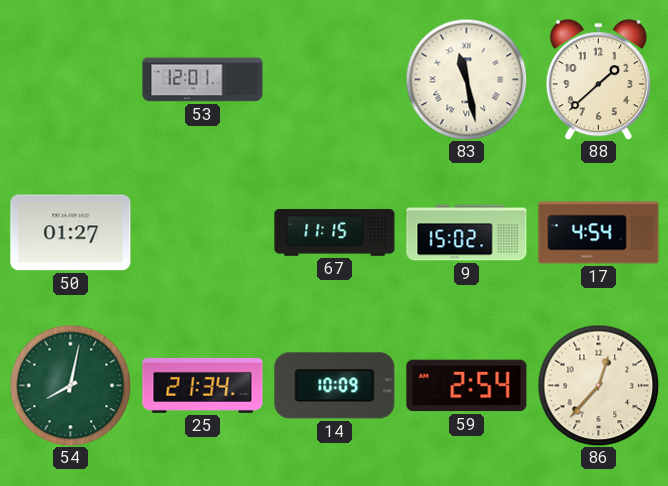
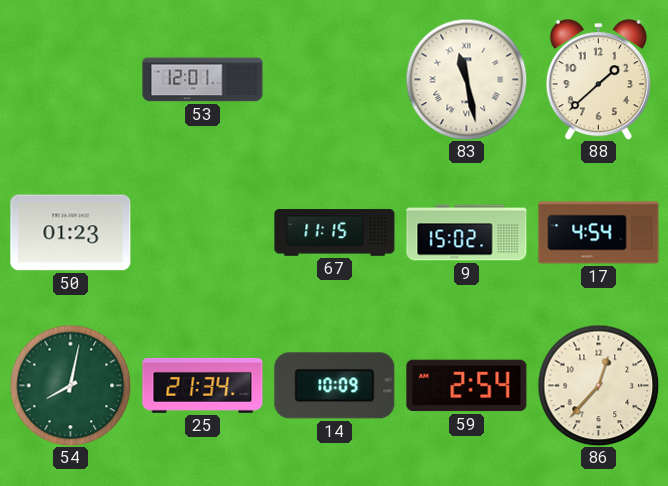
50: 01:27 -> 01:23
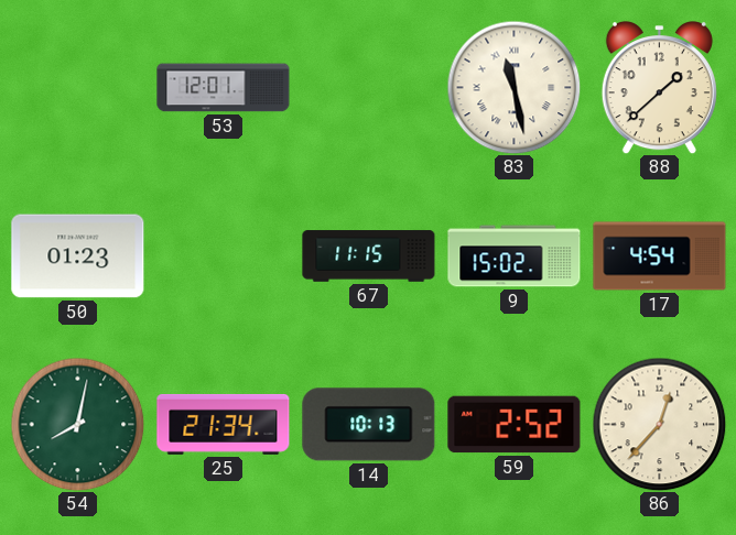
14: 10:09 -> 10:13
59: 2:54 -> 2:52
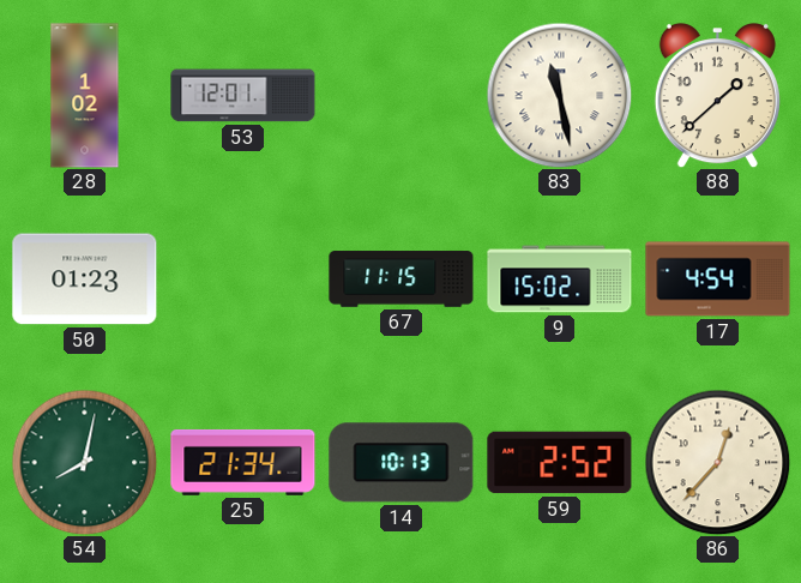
28: none -> 1:02
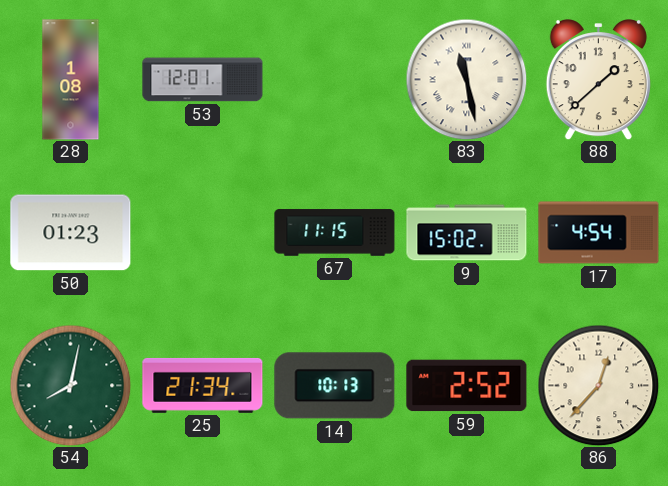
28: 1:02 -> 1:08
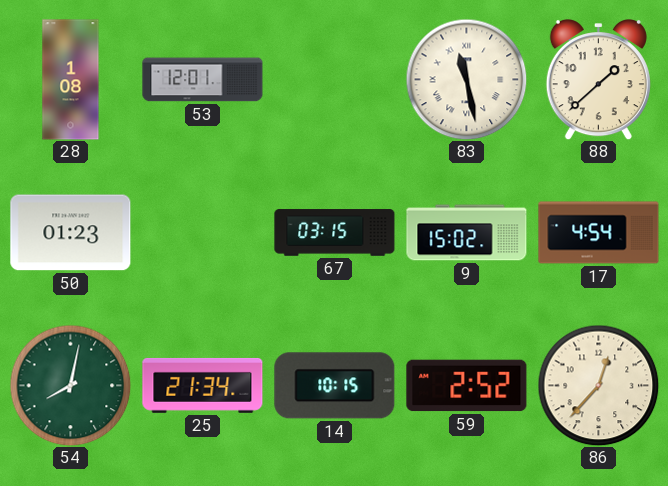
67: 11:15 -> 03:15
14: 10:13 -> 10:15
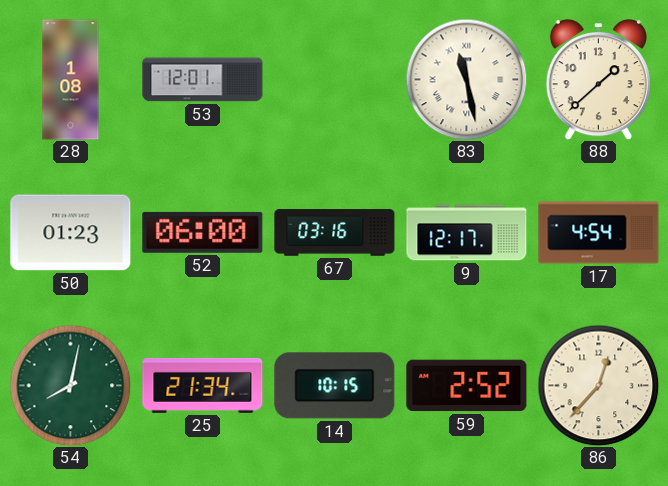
52: none -> 06:00
67: 03:15 -> 03:16
9: 15:02 -> 12:17
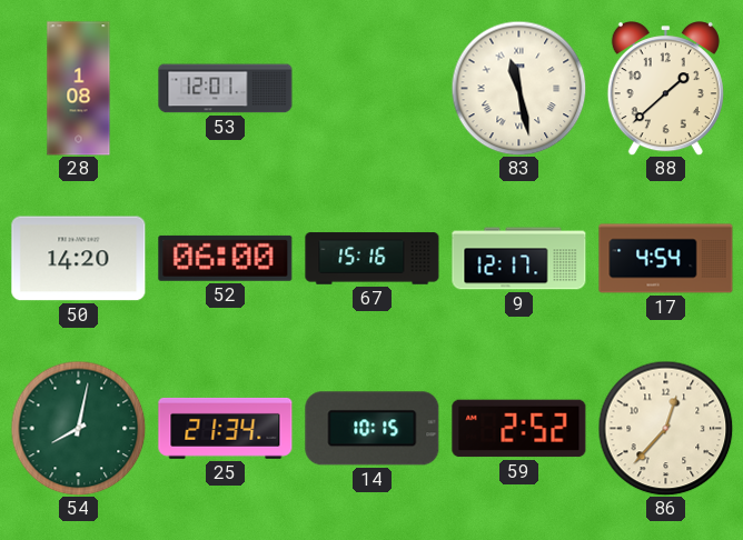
50: 01:23 -> 14:20
67: 03:16 -> 15:16
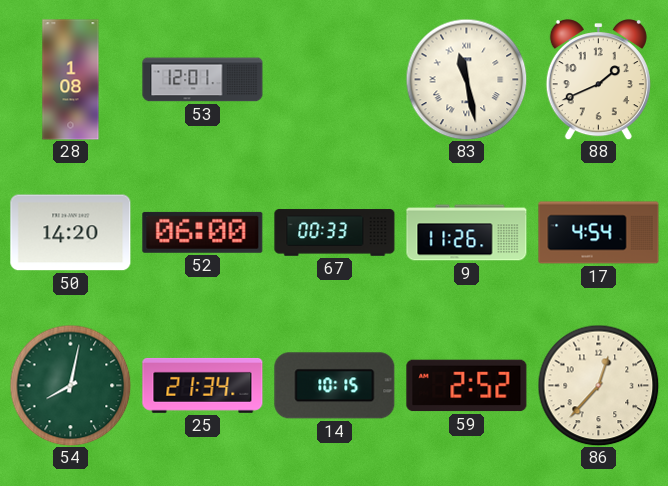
88: 1:38 -> 1:41
67: 15:16 -> 00:33
9: 12:17 -> 11:26
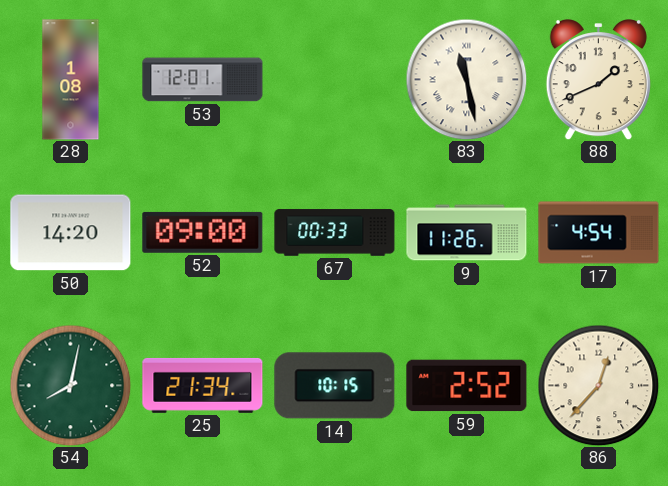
52: 06:00 -> 09:00
